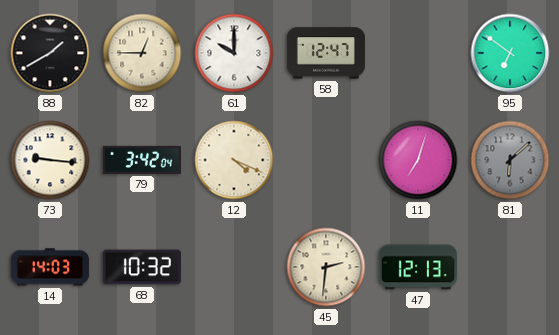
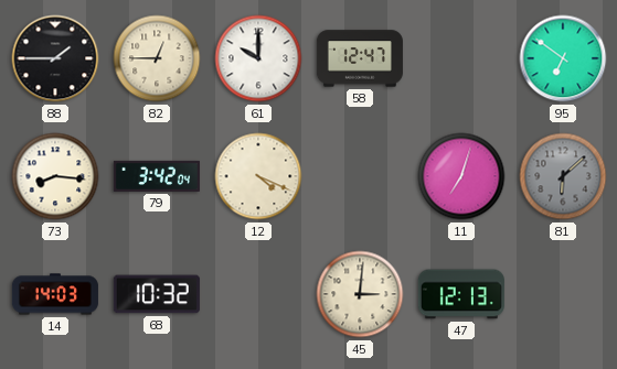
88: 1:40 -> 1:45
73: 9:16 -> 8:16
45: 2:31 -> 3:01
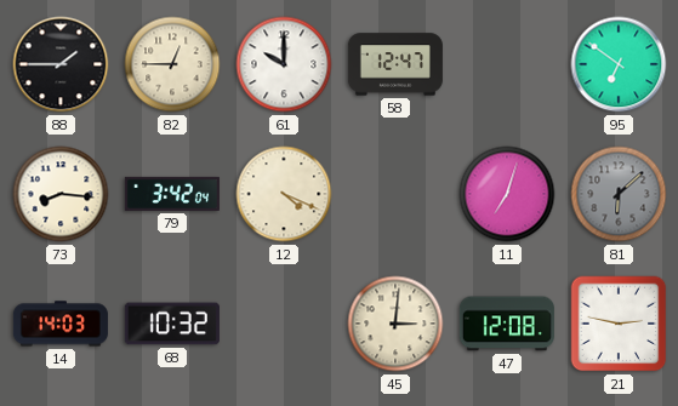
47: 12:13 -> 12:08
21: none -> 2:47
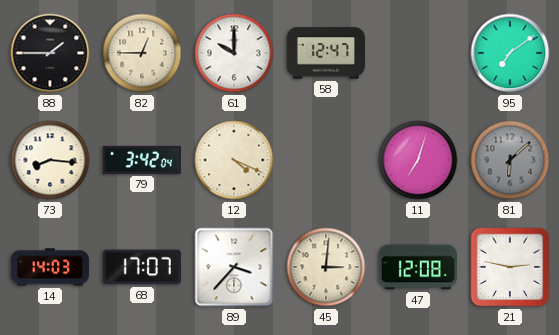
95: 6:51 -> 7:09
68: 10:32 -> 17:07
89: none -> 3:37
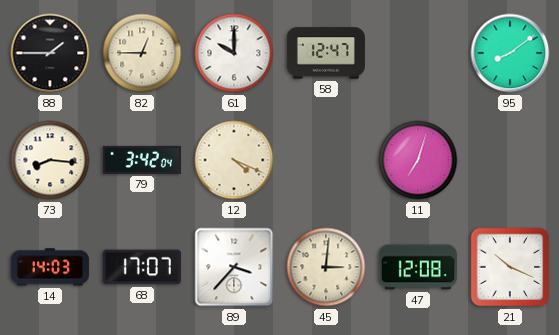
95: 7:09 -> 8:09
81: 6:08 -> none
21: 2:47 -> 10:19
